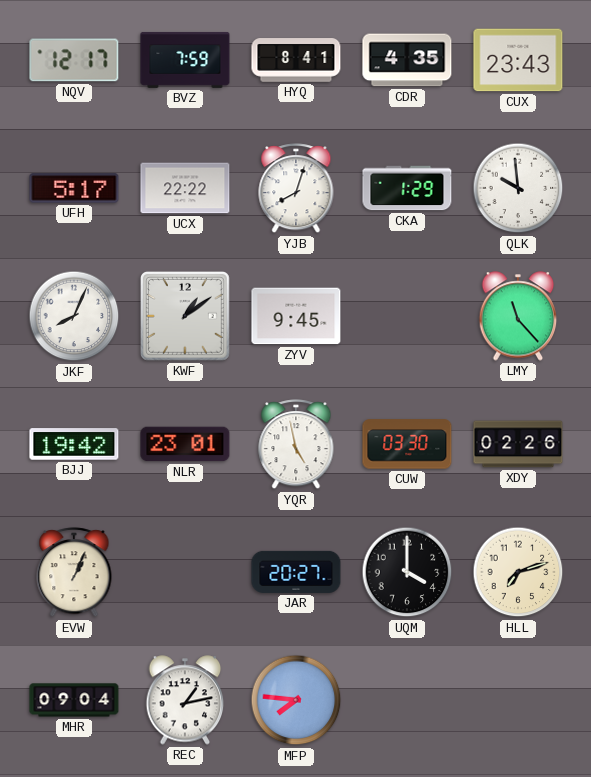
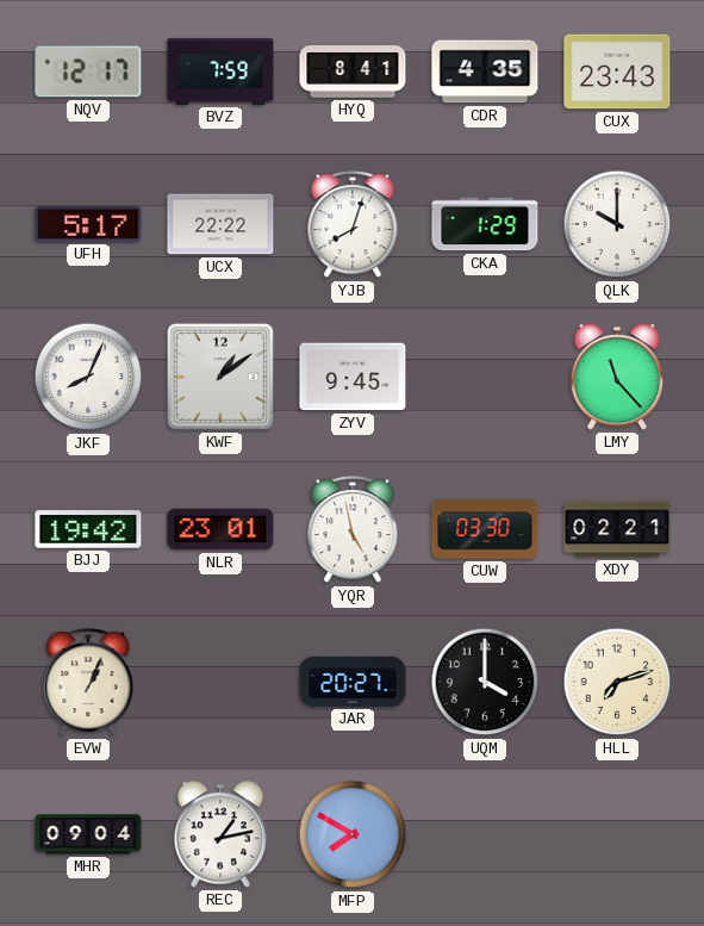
QLK: 9:59 -> 10:00
XDY: 02:26 -> 02:21
MFP: 7:46 -> 7:50
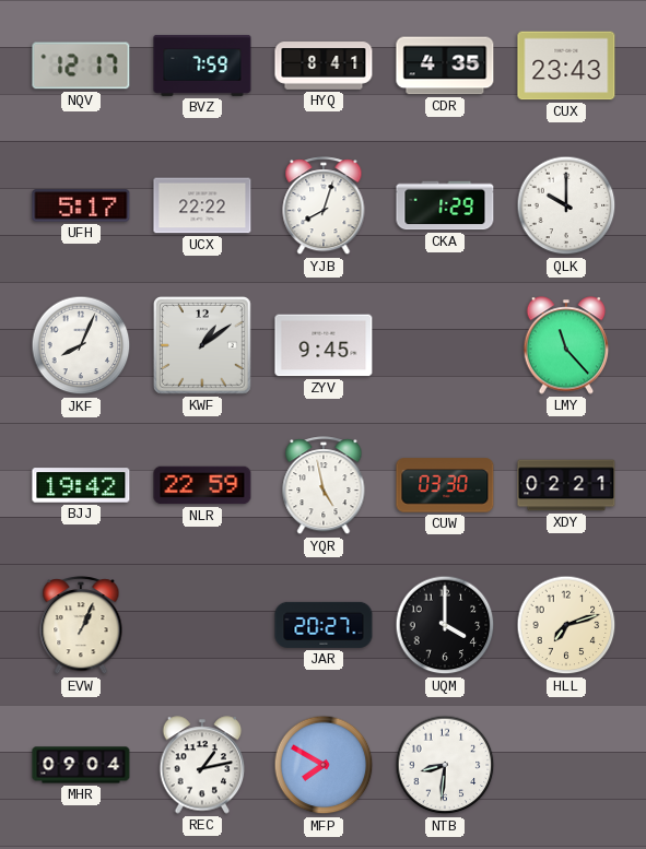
NLR: 23:01 -> 22:59
NTB: none -> 8:31
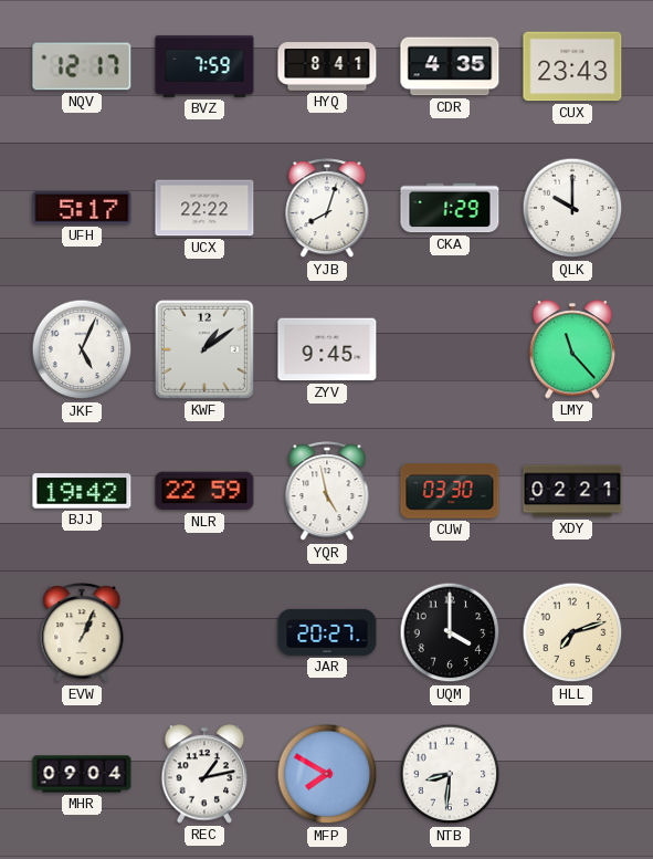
JKF: 8:04 -> 5:04
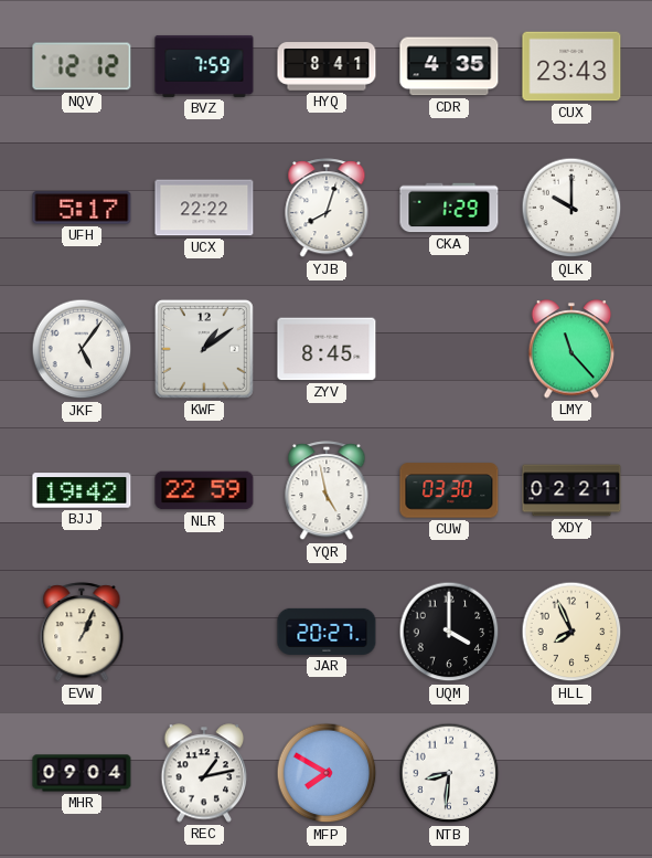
NQV: 12:17 -> 12:12
JKF: 5:04 -> 5:06
ZYV: 9:45 -> 8:45
HLL: 7:12 -> 7:56
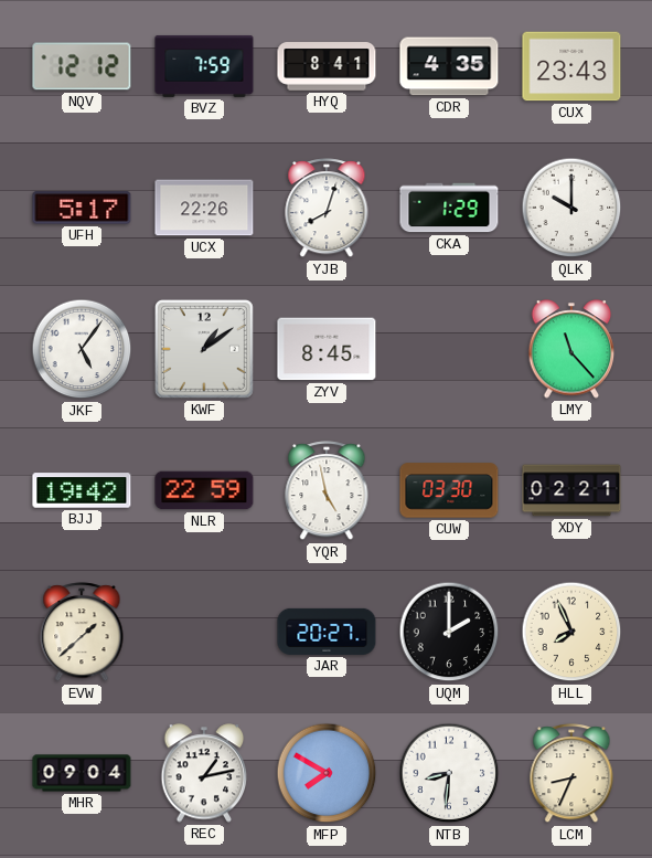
UCX: 22:22 -> 22:26
EVW: 1:04 -> 1:38
UQM: 4:00 -> 2:00
LCM: none -> 8:34
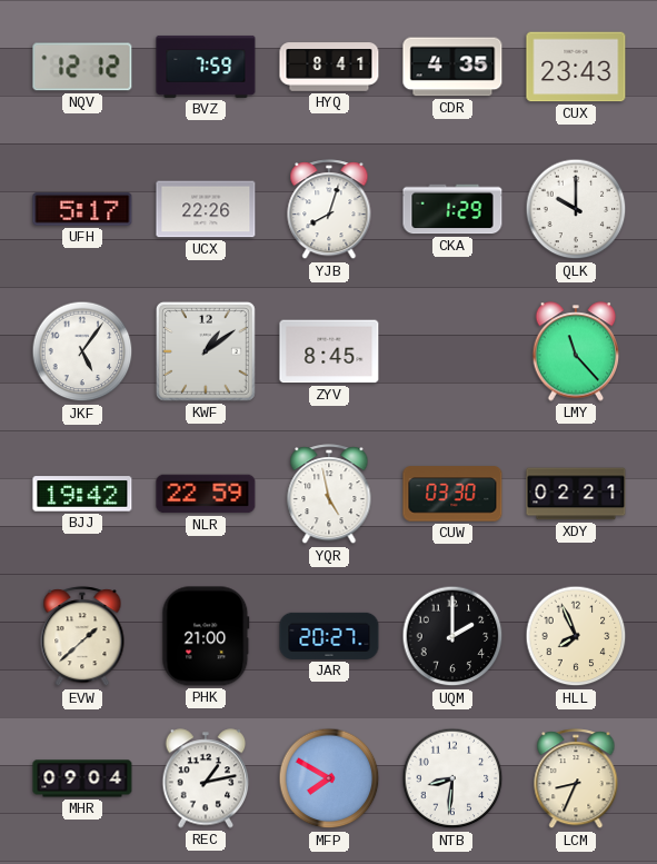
PHK: none -> 21:00
